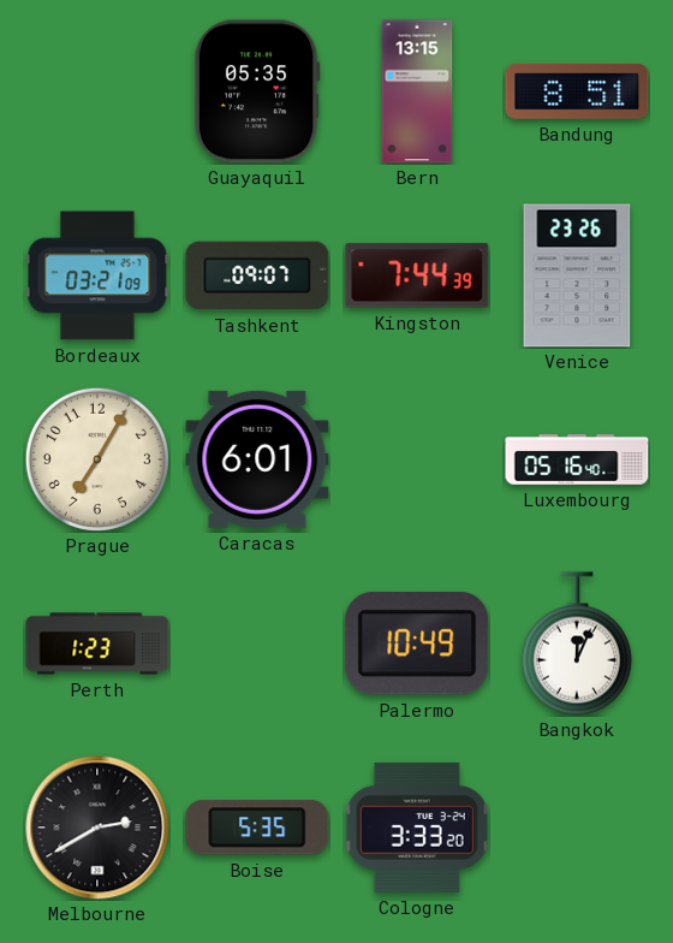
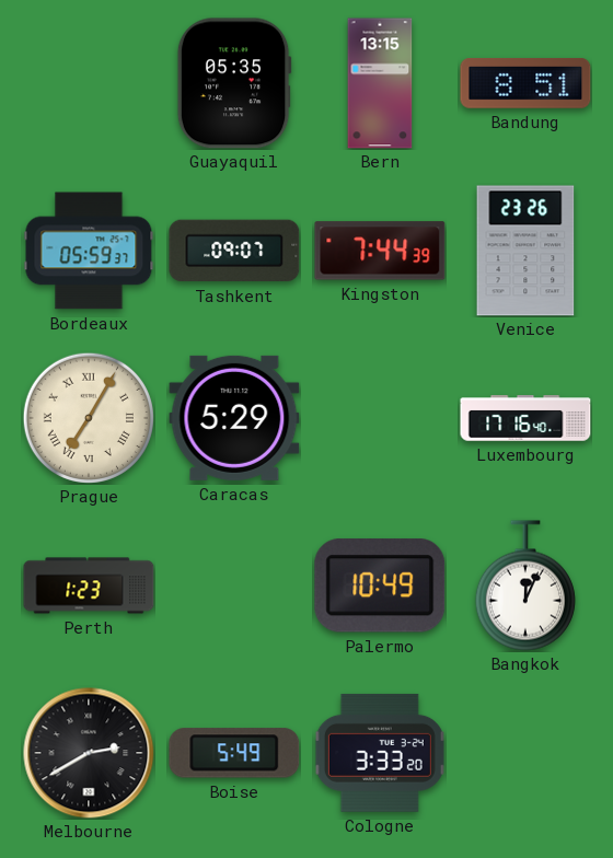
Bordeaux: 03:21 -> 05:59
Prague numerals: Arabic -> Roman
Caracas: 6:01 -> 5:29
Luxembourg: 05:16 -> 17:16
Boise: 5:35 -> 5:49
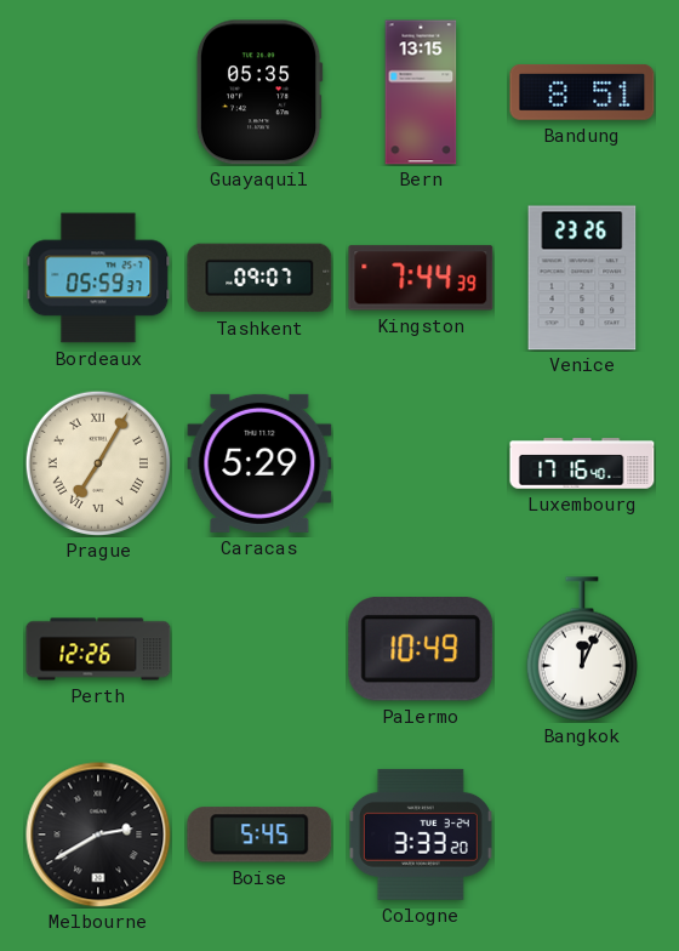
Perth: 1:23 -> 12:26
Boise: 5:49 -> 5:45
